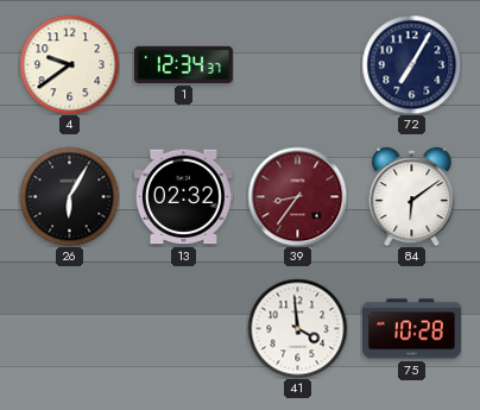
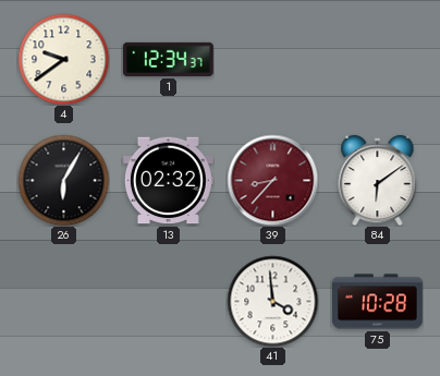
72: 7:05 -> none
39: 8:36 -> 8:37
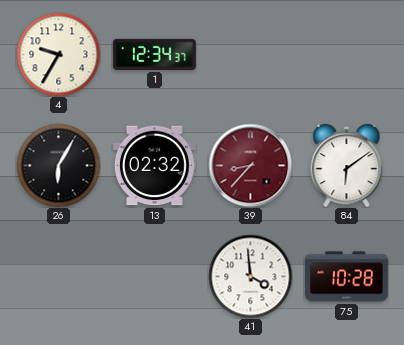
4: 9:39 -> 9:35
